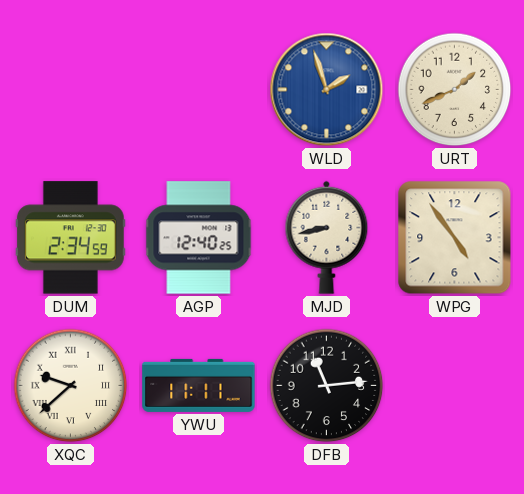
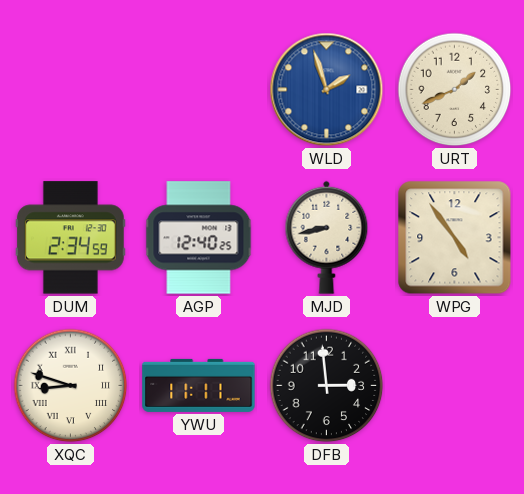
XQC: 9:38 -> 8:48
DFB: 11:14 -> 2:59
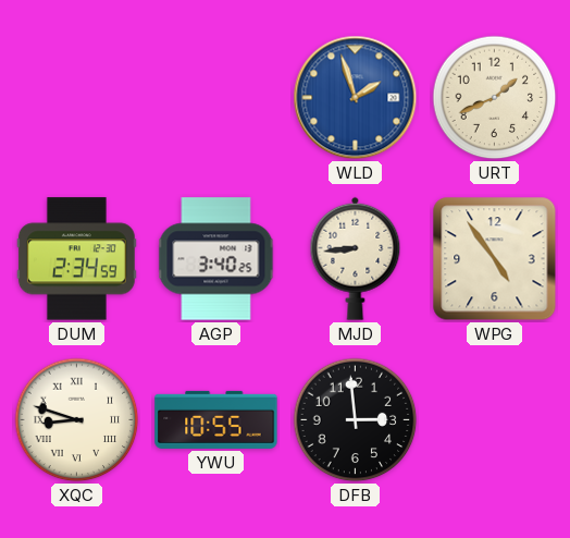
AGP: 12:40 -> 3:40
MJD: 8:43 -> 8:44
YWU: 11:11 -> 10:55
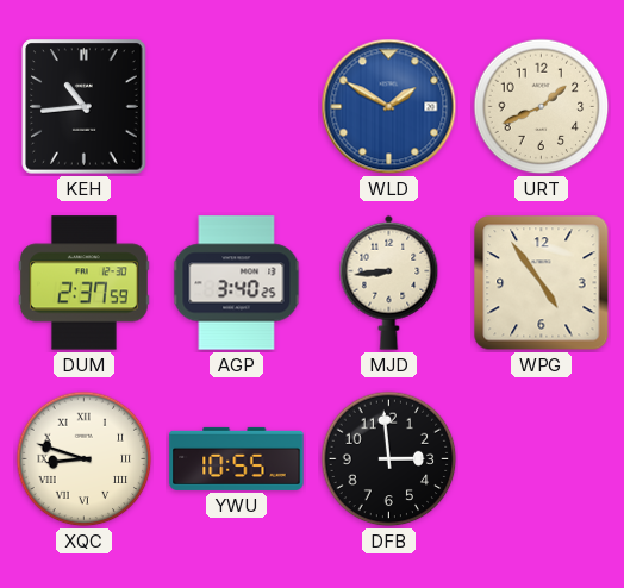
KEH: none -> 10:44
WLD: 1:57 -> 1:50
DUM: 2:34 -> 2:37
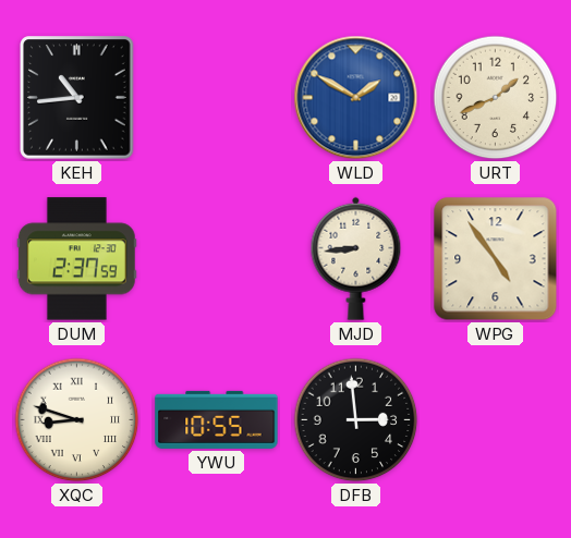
AGP: 3:40 -> none
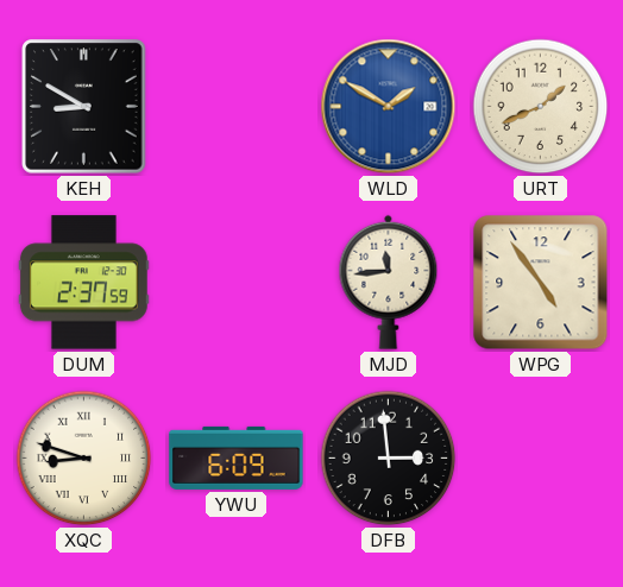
KEH: 10:44 -> 8:50
MJD: 8:44 -> 11:44
YWU: 10:55 -> 6:09
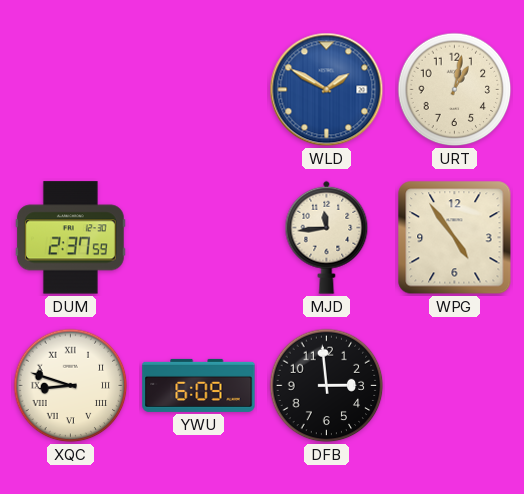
KEH: 8:50 -> none
URT: 1:41 -> 1:02
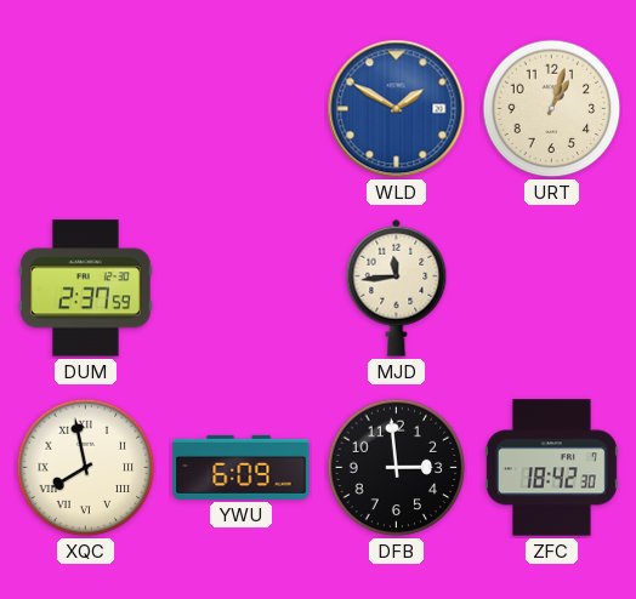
URT: 1:02 -> 1:03
WPG: 4:54 -> none
XQC: 8:48 -> 7:58
ZFC: none -> 18:42
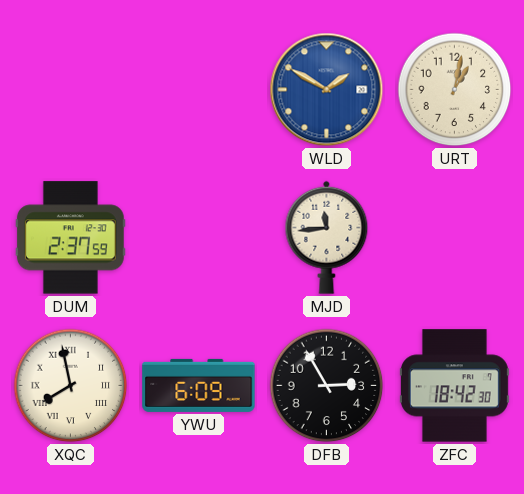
URT: 1:03 -> 1:02
DFB: 2:59 -> 2:55
